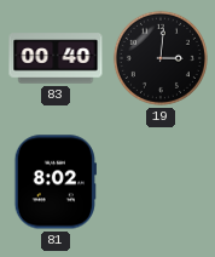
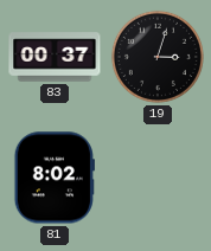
83: 00:40 -> 00:37
19: 3:01 -> 3:03
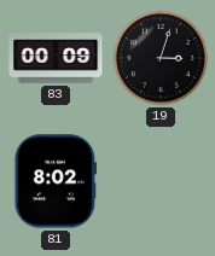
83: 00:37 -> 00:09
